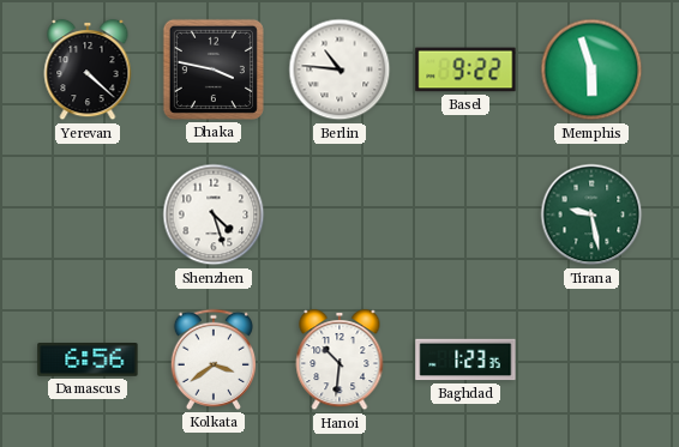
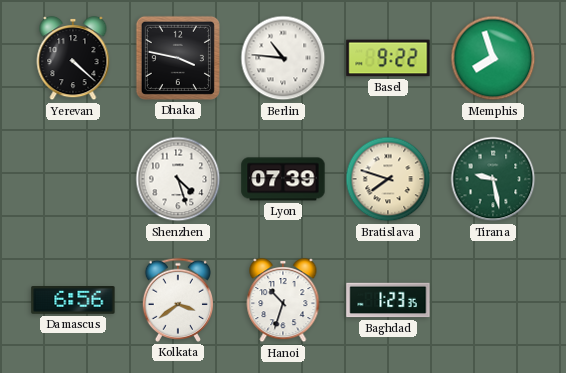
Memphis: 5:57 -> 7:57
Lyon: none -> 07:39
Bratislava: none -> 7:48
Hanoi: 10:31 -> 10:33
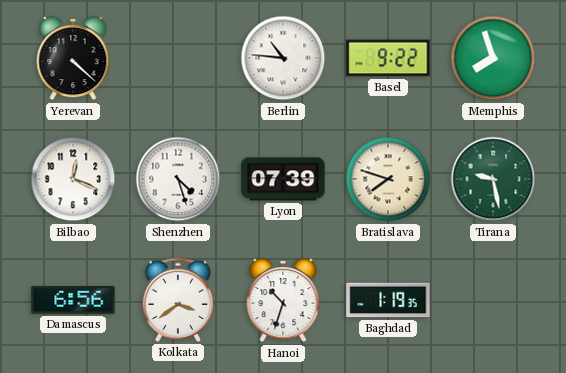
Dhaka: 3:47 -> none
Bilbao: none -> 12:19
Baghdad: 1:23 -> 1:19
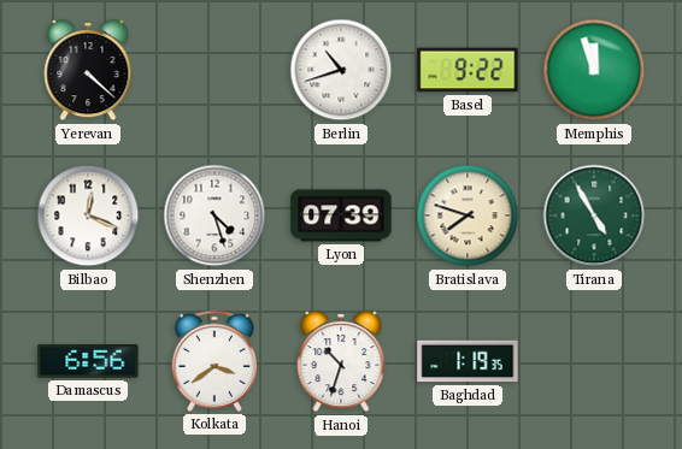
Berlin: 10:46 -> 10:42
Memphis: 7:57 -> 11:57
Tirana: 9:28 -> 4:55
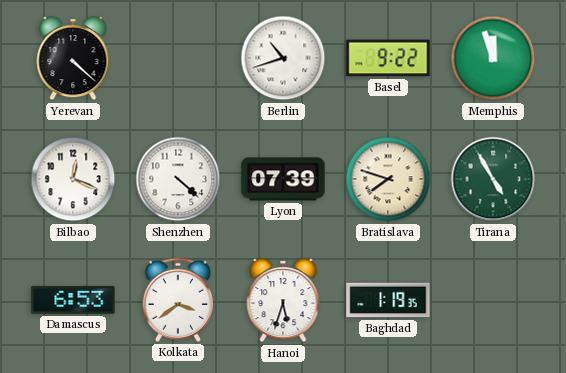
Shenzhen: 4:27 -> 4:22
Damascus: 6:56 -> 6:53
Hanoi: 10:33 -> 5:33
